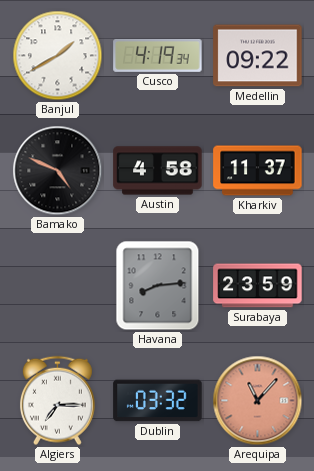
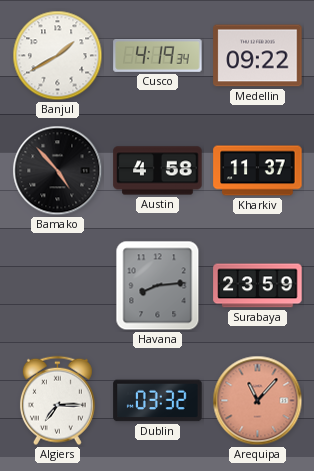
Bamako: 4:49 -> 4:53
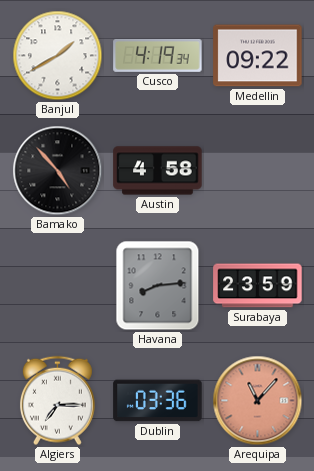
Kharkiv: 11:37 -> none
Dublin: 03:32 -> 03:36
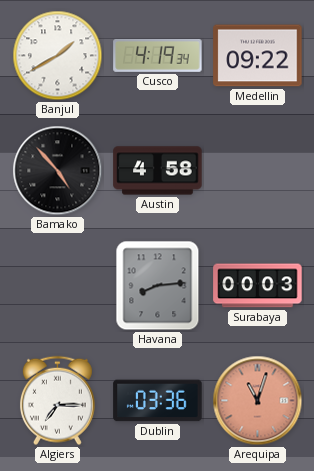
Surabaya: 23:59 -> 00:03
Arequipa: 11:07 -> 11:03
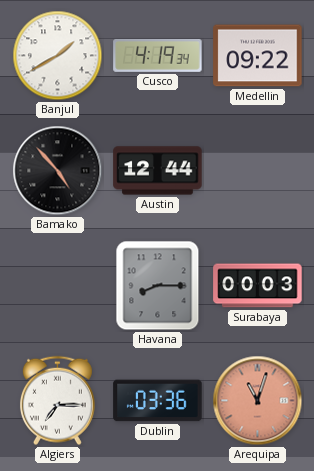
Austin: 4:58 -> 12:44
Havana: 8:14 -> 8:15
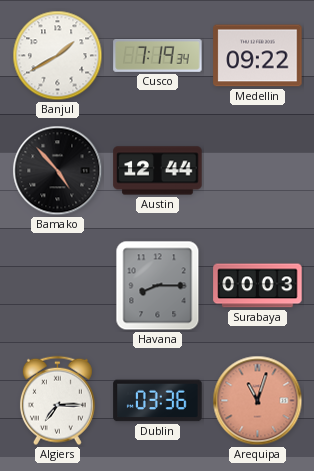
Cusco: 4:19 -> 7:19
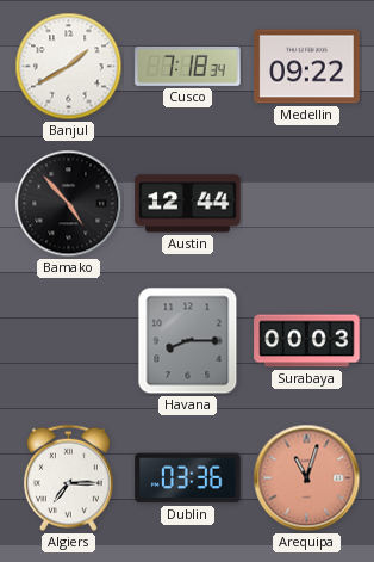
Cusco: 7:19 -> 7:18
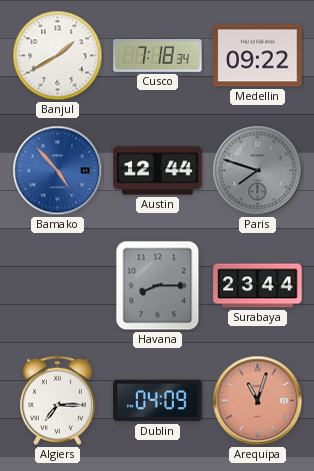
Bamako dial: black -> blue
Paris: none -> 7:48
Surabaya: 00:03 -> 23:44
Dublin: 03:36 -> 04:09
